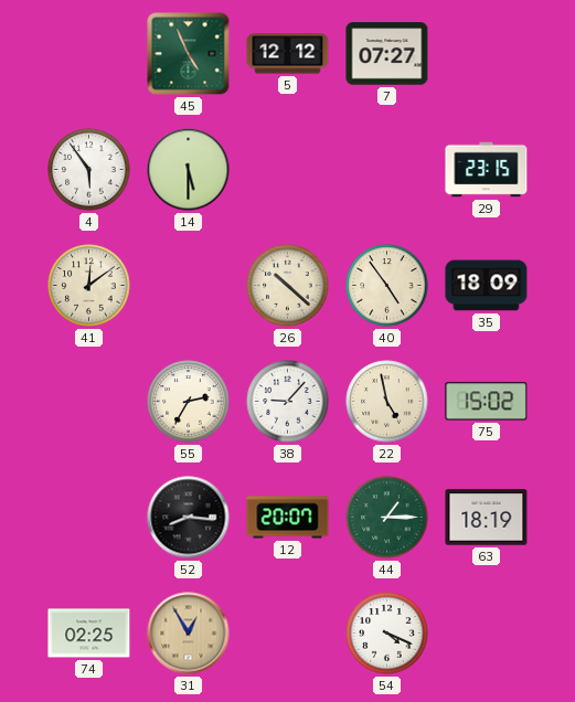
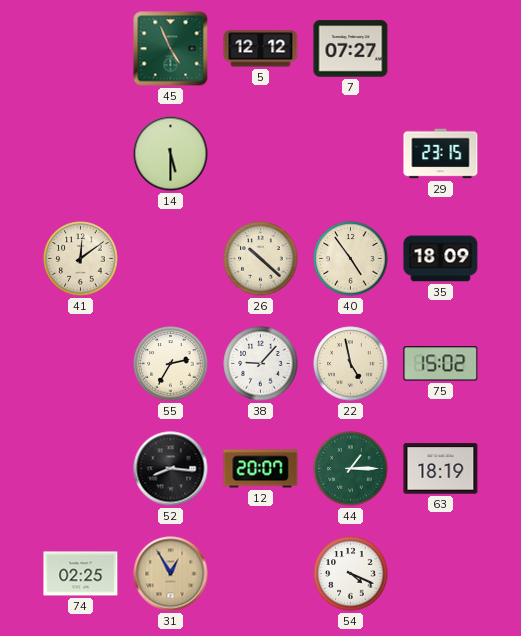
4: 5:54 -> none
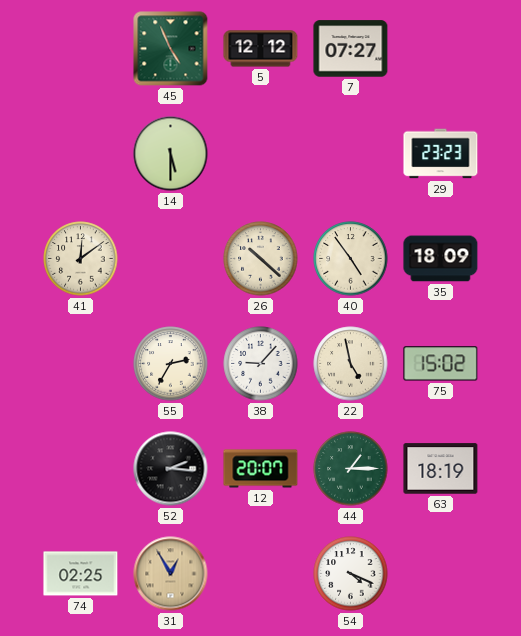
29: 23:15 -> 23:23
52: 8:16 -> 2:16
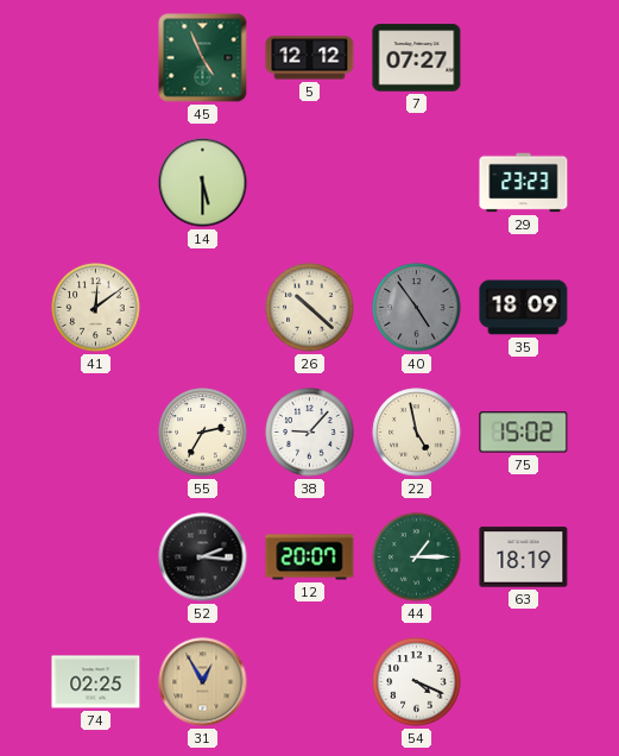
40 dial: cream -> grey
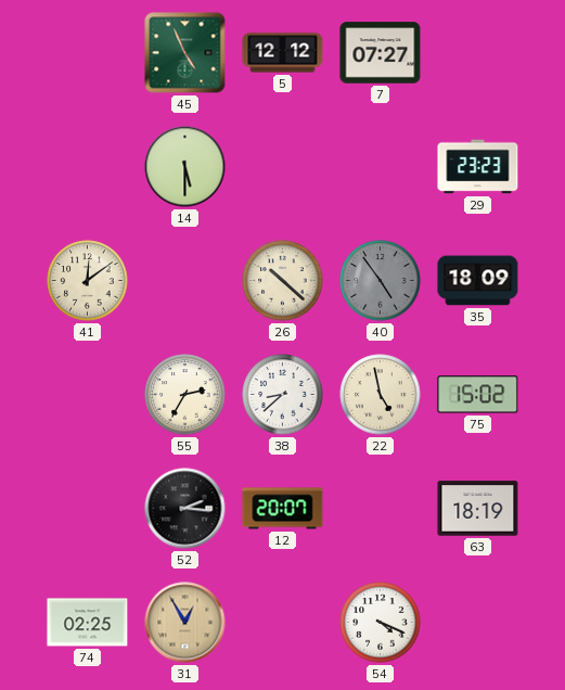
38: 9:07 -> 8:38
44: 1:15 -> none
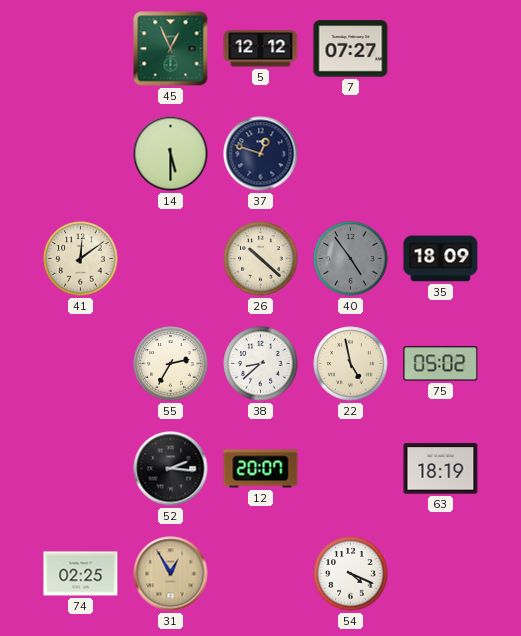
45: 4:56 -> 12:56
37: none -> 12:48
29: 23:23 -> none
75: 15:02 -> 05:02
